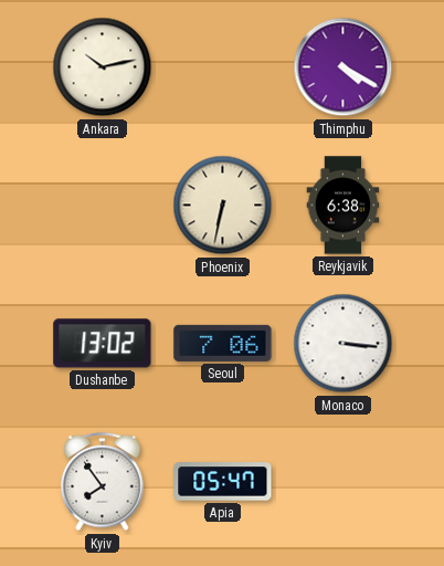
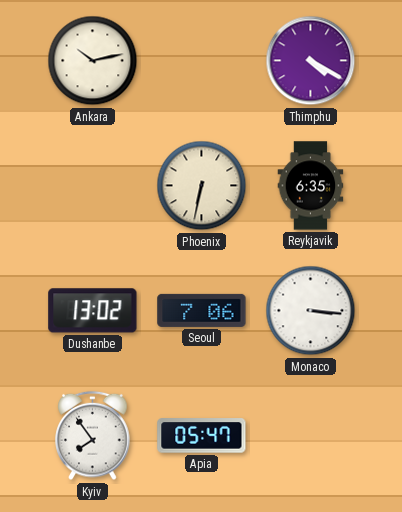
Reykjavik: 6:38 -> 6:35
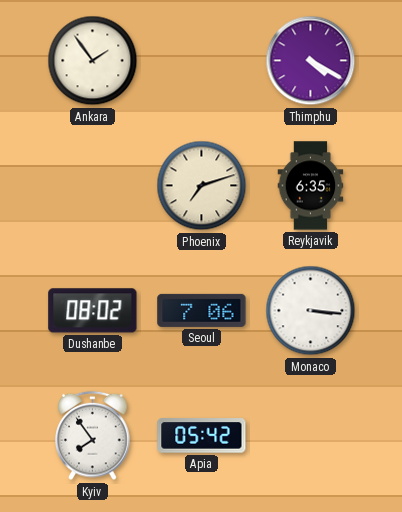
Ankara: 10:13 -> 1:54
Phoenix: 6:32 -> 7:12
Dushanbe: 13:02 -> 08:02
Apia: 05:47 -> 05:42
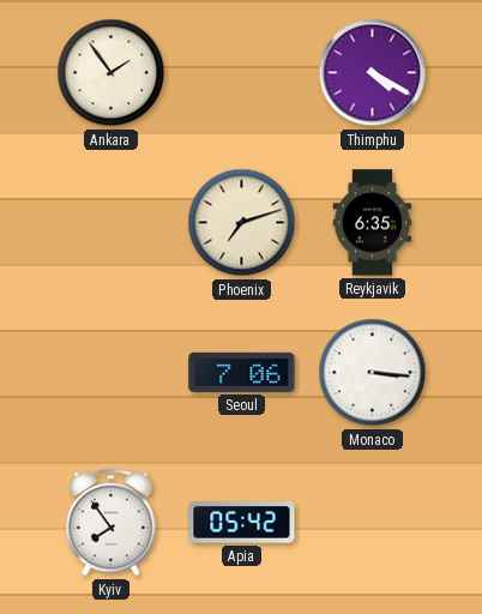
Dushanbe: 08:02 -> none
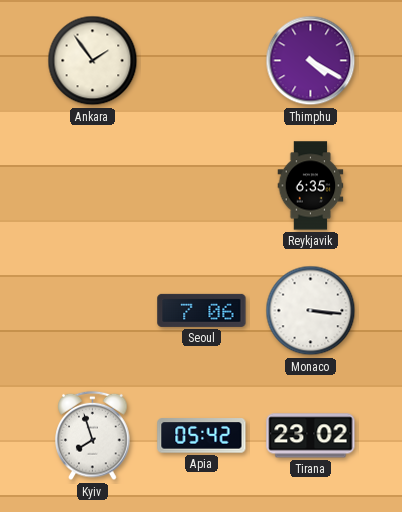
Phoenix: 7:12 -> none
Kyiv: 7:54 -> 7:57
Tirana: none -> 23:02
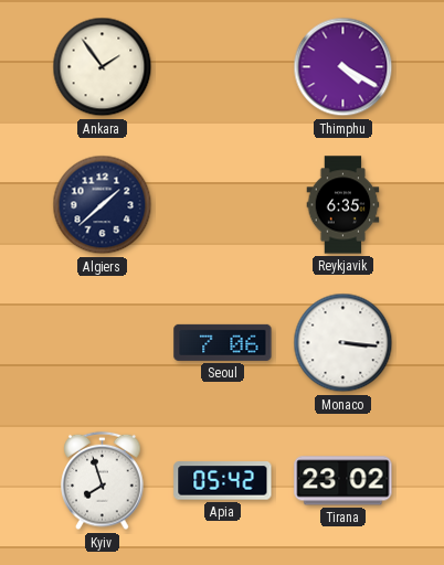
Algiers: none -> 1:38
